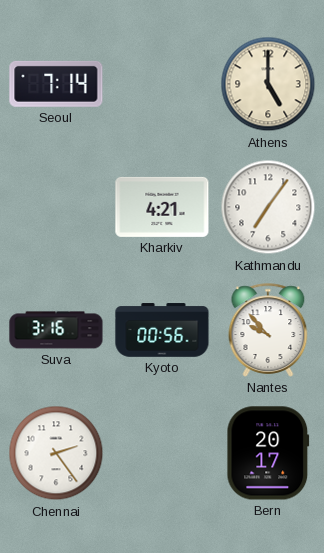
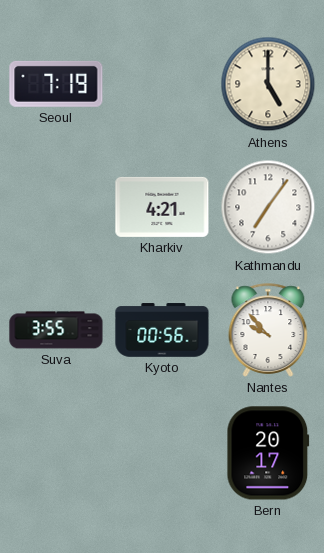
Seoul: 7:14 -> 7:19
Suva: 3:16 -> 3:55
Chennai: 2:24 -> none
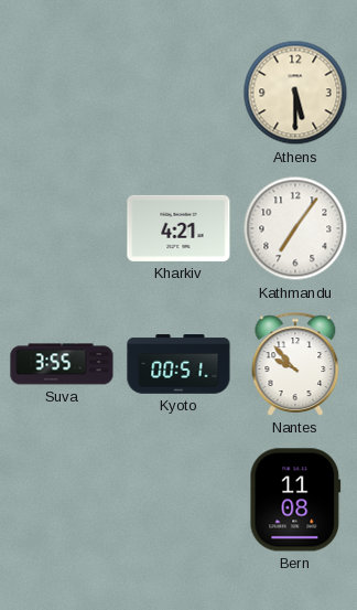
Seoul: 7:19 -> none
Athens: 5:00 -> 5:30
Kyoto: 00:56 -> 00:51
Bern: 20:17 -> 11:08
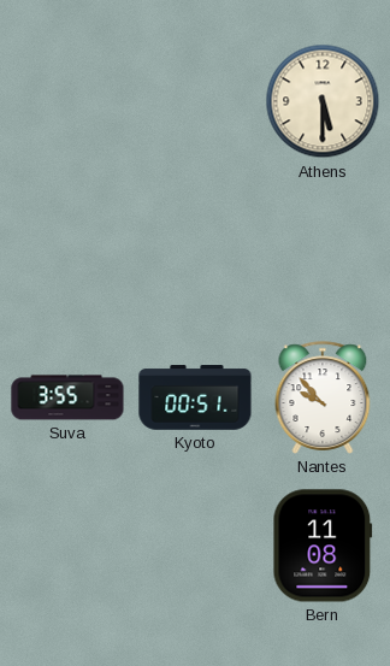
Kharkiv: 4:21 -> none
Kathmandu: 7:06 -> none
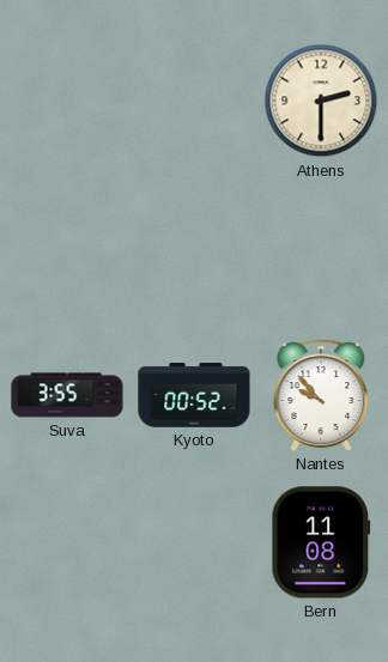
Athens: 5:30 -> 2:30
Kyoto: 00:51 -> 00:52
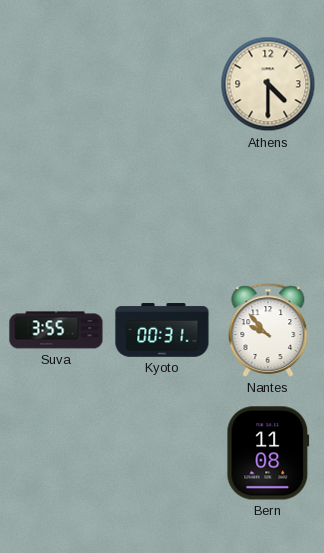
Athens: 2:30 -> 4:30
Kyoto: 00:52 -> 00:31
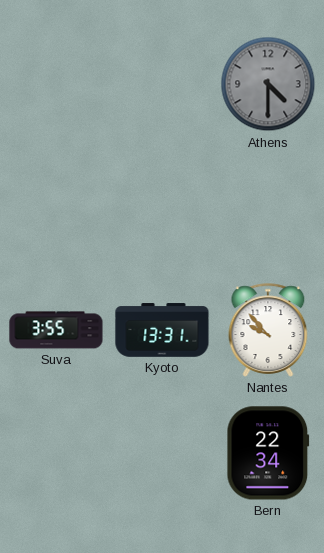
Athens dial: cream -> grey
Kyoto: 00:31 -> 13:31
Bern: 11:08 -> 22:34
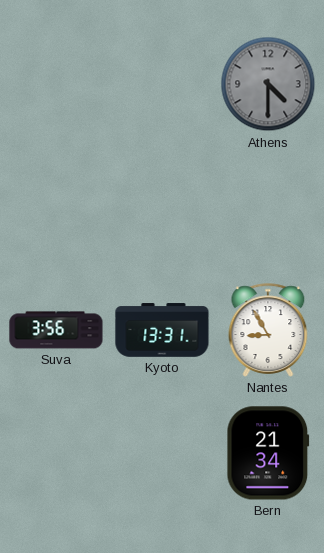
Suva: 3:55 -> 3:56
Nantes: 9:53 -> 8:55
Bern: 22:34 -> 21:34
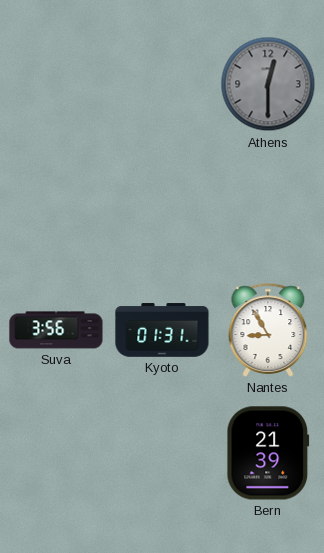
Athens: 4:30 -> 12:30
Kyoto: 13:31 -> 01:31
Bern: 21:34 -> 21:39
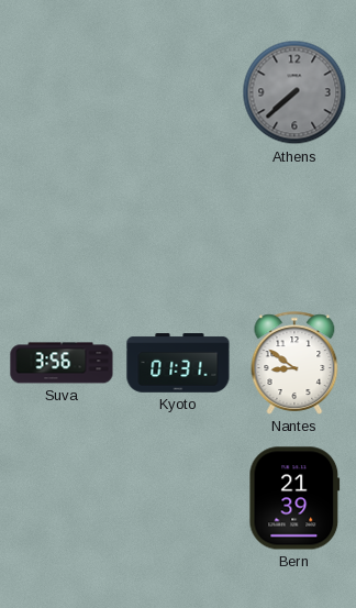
Athens: 12:30 -> 7:38
Nantes: 8:55 -> 8:51
